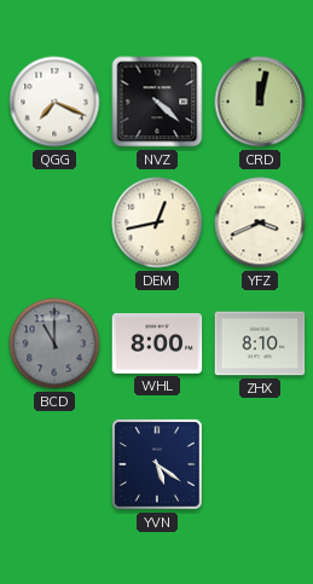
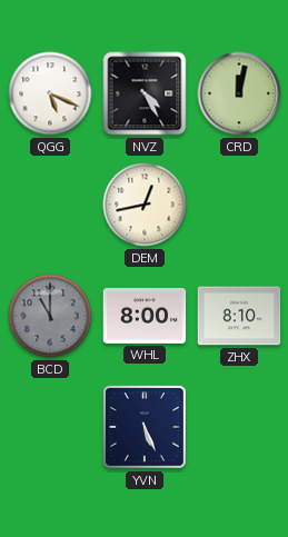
QGG: 7:19 -> 5:19
NVZ: 4:22 -> 4:25
YFZ: 3:41 -> none
YVN: 5:21 -> 5:26
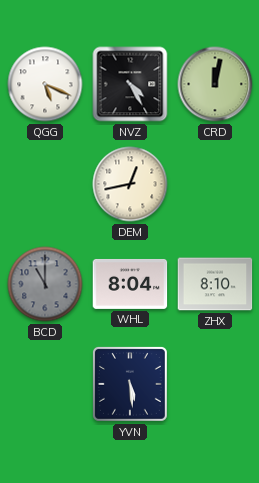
WHL: 8:00 -> 8:04
YVN: 5:26 -> 5:29
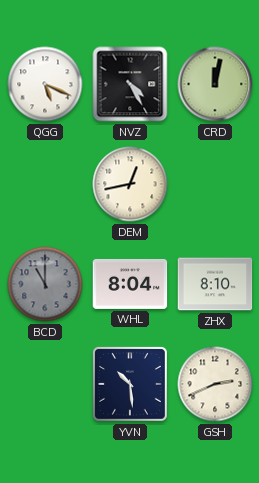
YVN: 5:29 -> 10:29
GSH: none -> 2:41
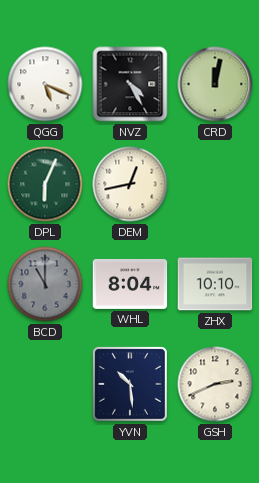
DPL: none -> 6:04
ZHX: 8:10 -> 10:10
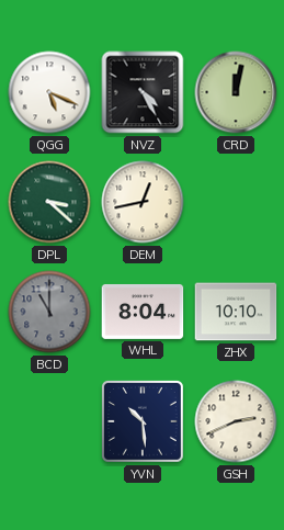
DPL: 6:04 -> 3:22
